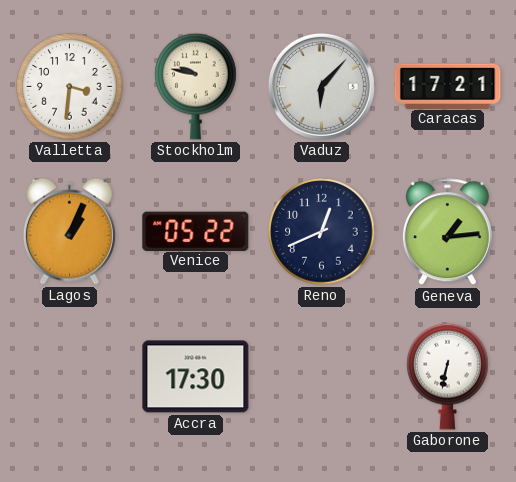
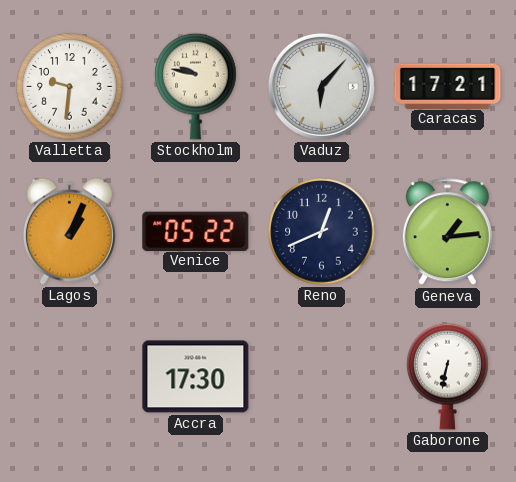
Valletta: 3:31 -> 9:31
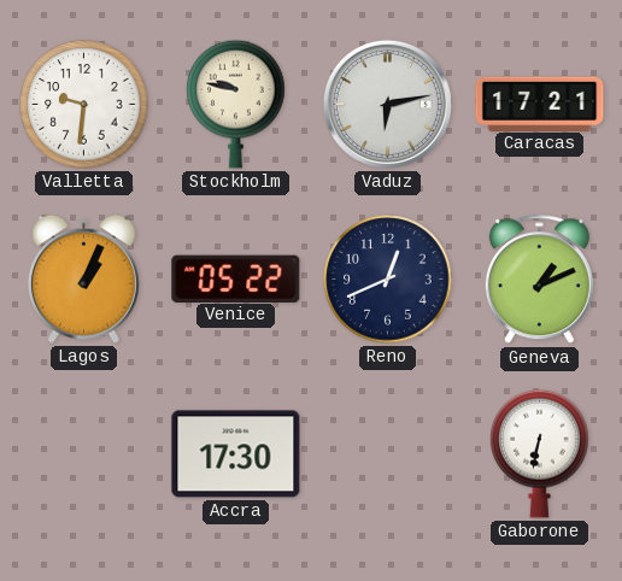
Vaduz: 6:07 -> 6:13
Geneva: 1:14 -> 1:11
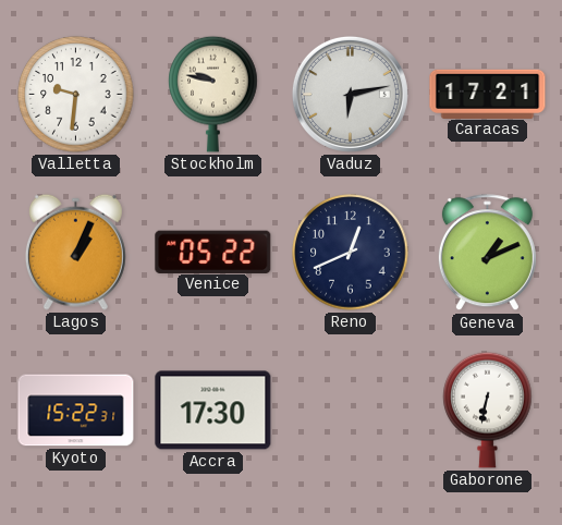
Kyoto: none -> 15:22
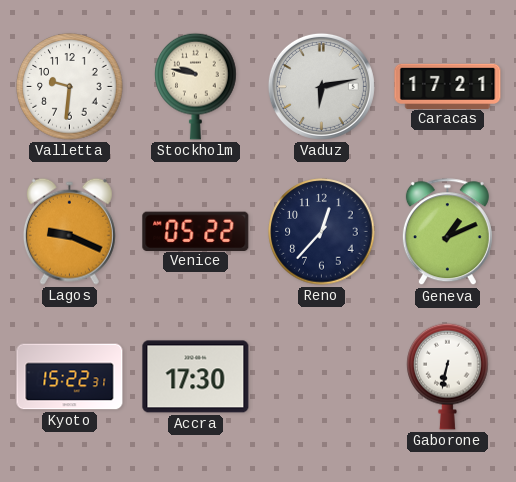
Lagos: 1:04 -> 9:19
Reno: 12:41 -> 12:37
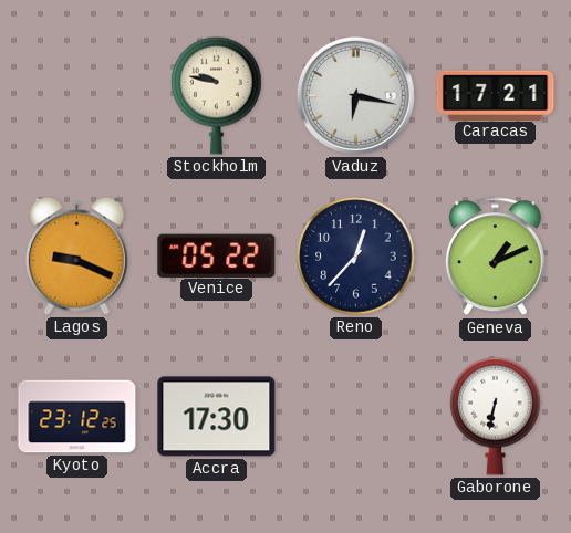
Valletta: 9:31 -> none
Vaduz: 6:13 -> 6:17
Kyoto: 15:22 -> 23:12
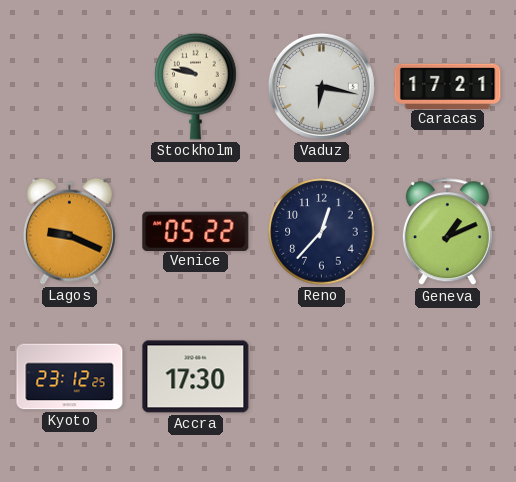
Gaborone: 6:32 -> none
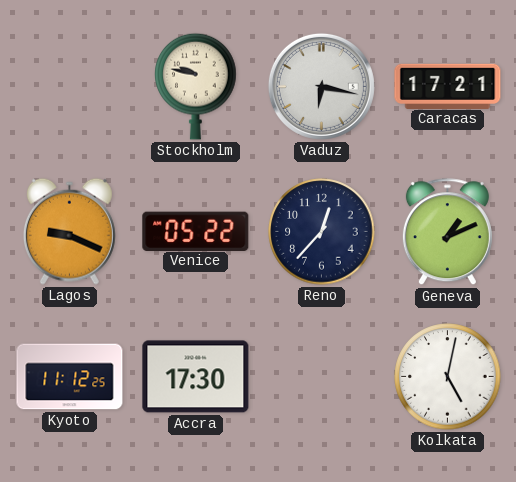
Kyoto: 23:12 -> 11:12
Kolkata: none -> 5:02
